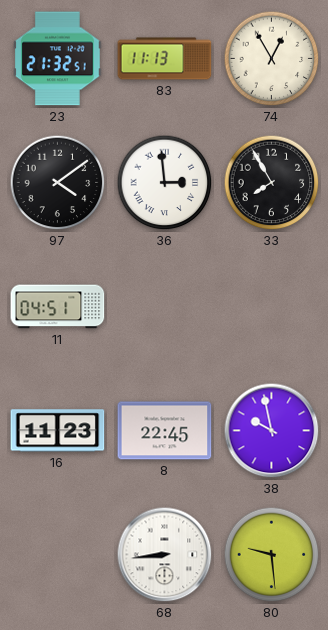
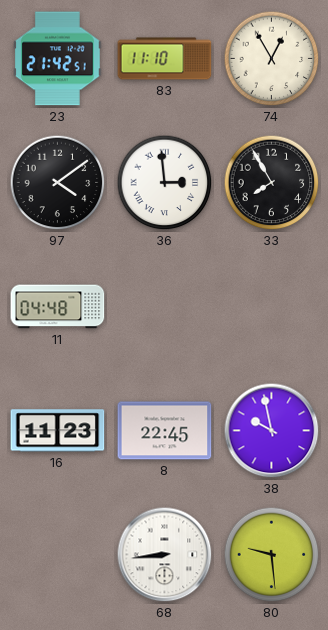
23: 21:32 -> 21:42
83: 11:13 -> 11:10
11: 04:51 -> 04:48
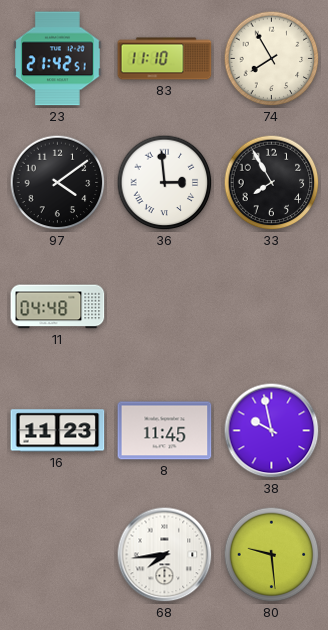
74: 12:55 -> 7:55
8: 22:45 -> 11:45
68: 8:44 -> 7:44
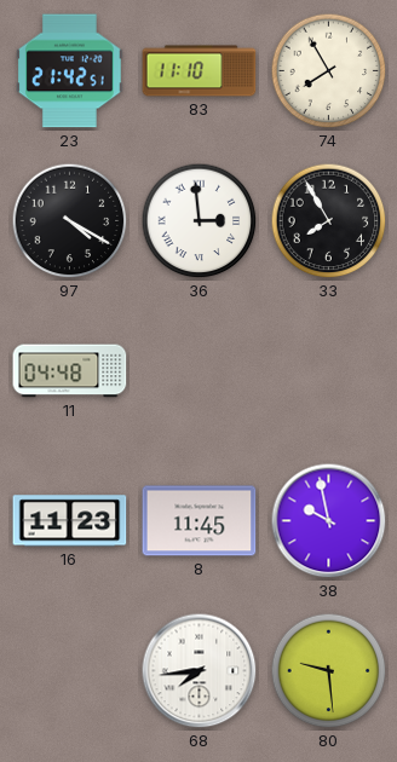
97: 4:09 -> 4:20
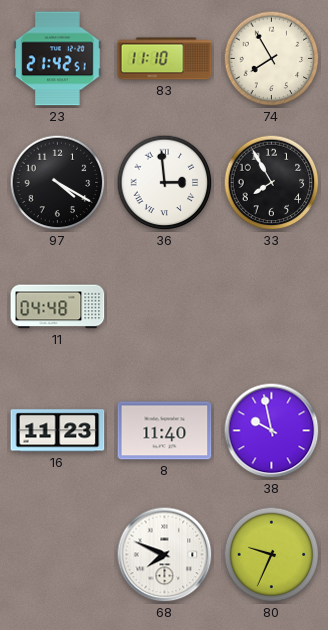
8: 11:45 -> 11:40
68: 7:44 -> 7:49
80: 9:29 -> 9:34
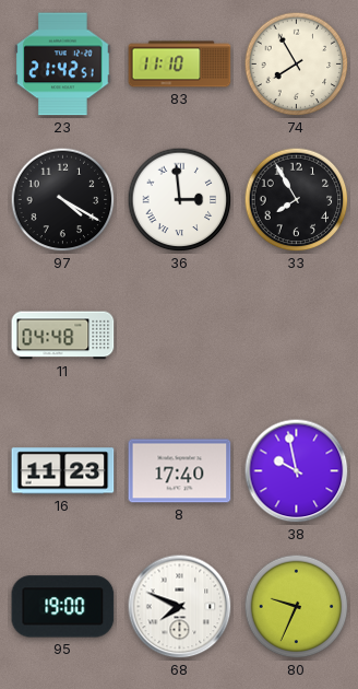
8: 11:40 -> 17:40
95: none -> 19:00
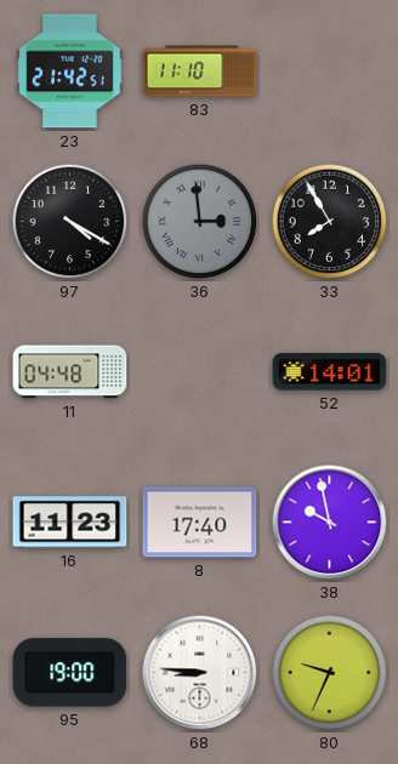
74: 7:55 -> none
36 dial: white -> grey
52: none -> 14:01
68: 7:49 -> 8:46
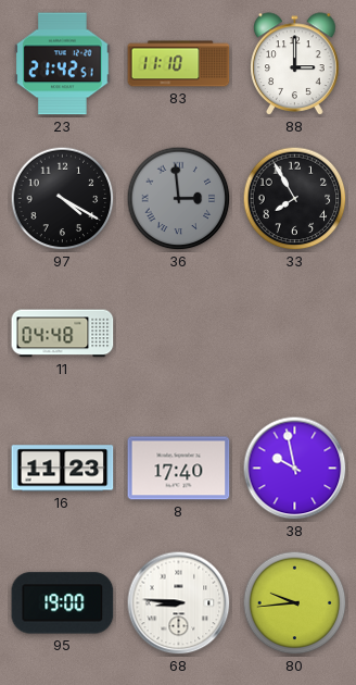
88: none -> 3:00
52: 14:01 -> none
80: 9:34 -> 9:44
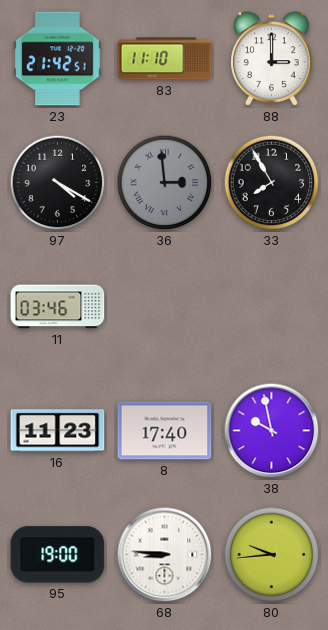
11: 04:48 -> 03:46
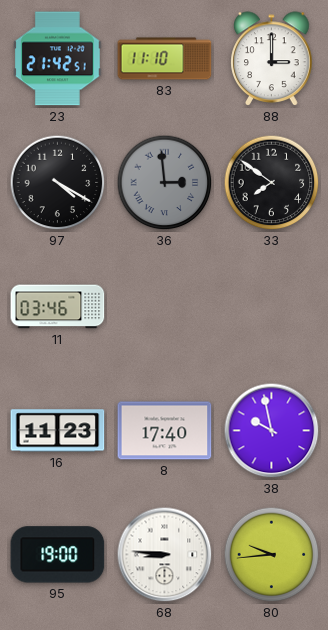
33: 7:55 -> 7:51
